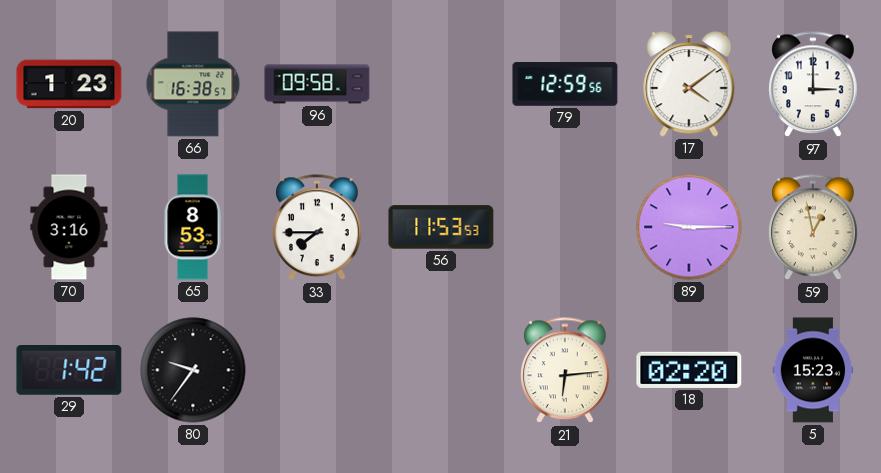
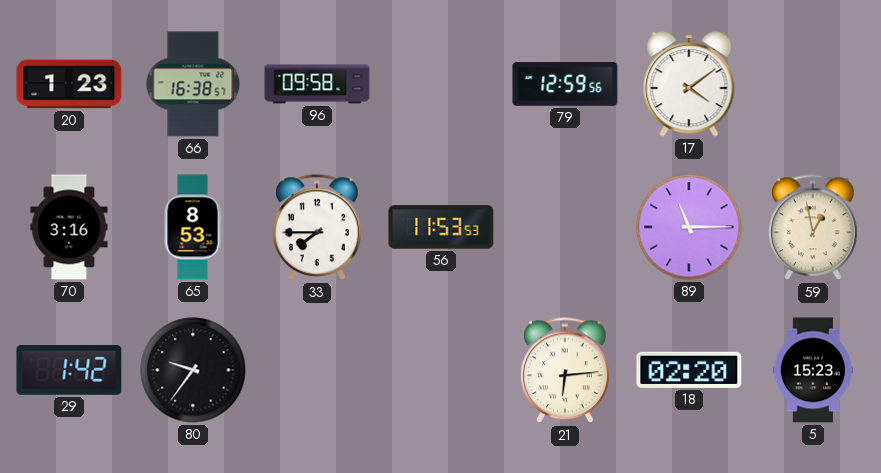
97: 3:00 -> none
89: 9:15 -> 11:15
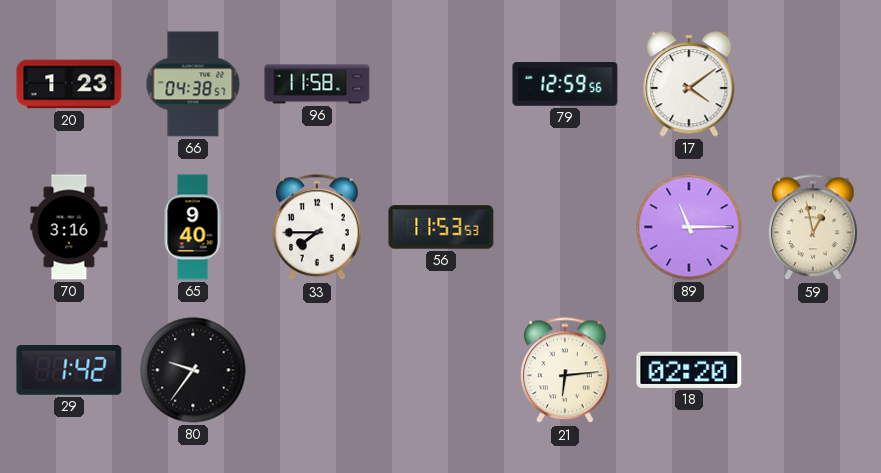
66: 16:38 -> 04:38
96: 09:58 -> 11:58
65: 8:53 -> 9:40
5: 15:23 -> none
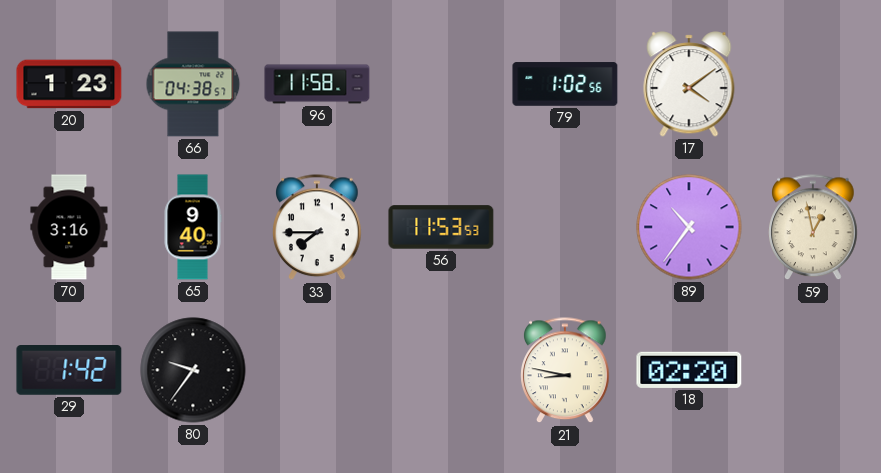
79: 12:59 -> 1:02
89: 11:15 -> 10:36
21: 6:14 -> 8:47
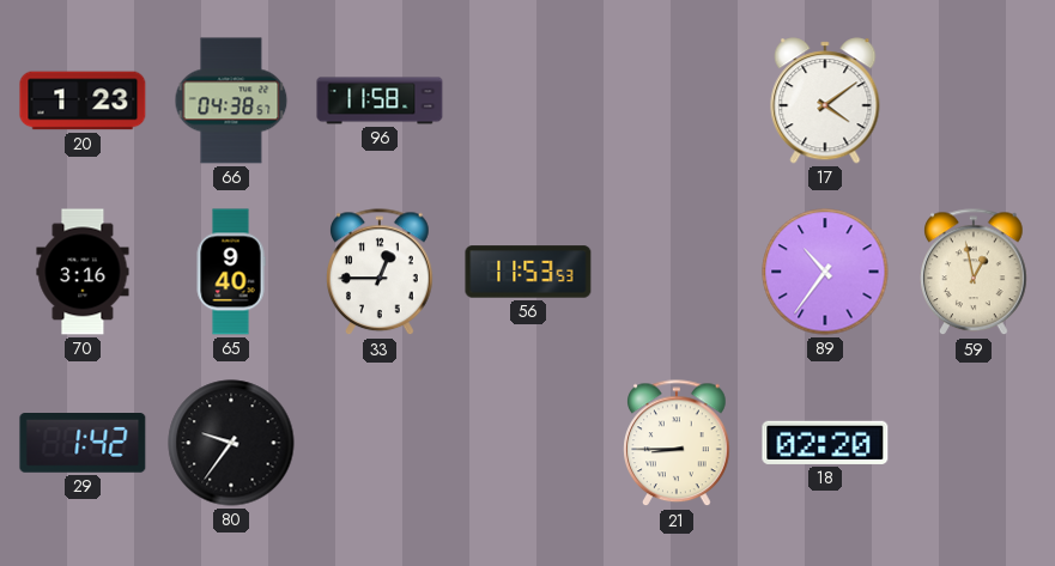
79: 1:02 -> none
33: 7:45 -> 12:45
21: 8:47 -> 8:45
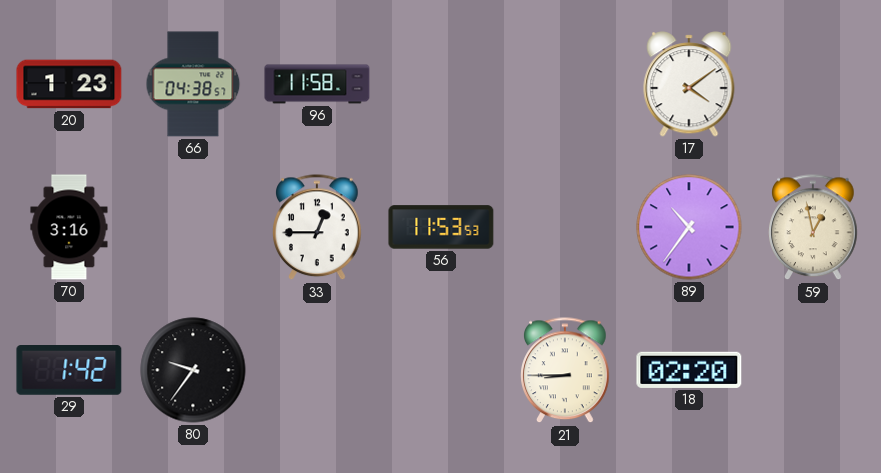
65: 9:40 -> none
